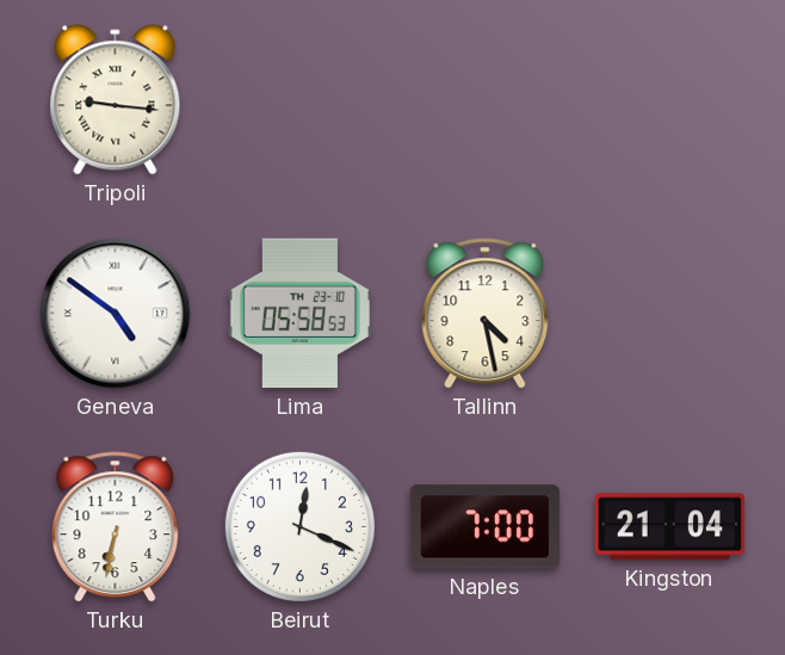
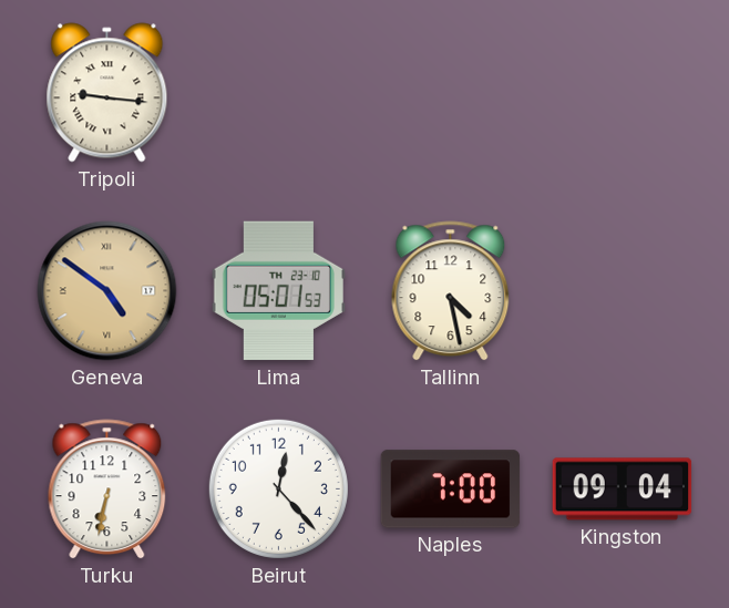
Geneva dial: white -> champagne
Lima: 05:58 -> 05:01
Beirut: 12:19 -> 12:23
Kingston: 21:04 -> 09:04
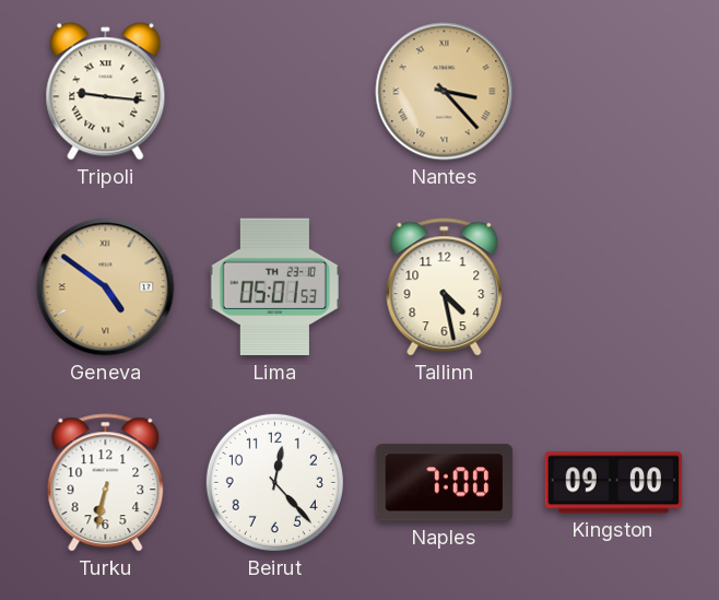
Nantes: none -> 3:23
Kingston: 09:04 -> 09:00
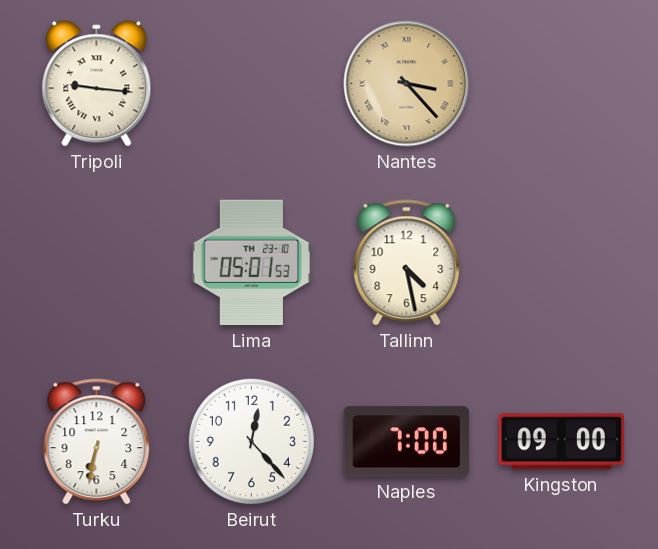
Geneva: 4:51 -> none
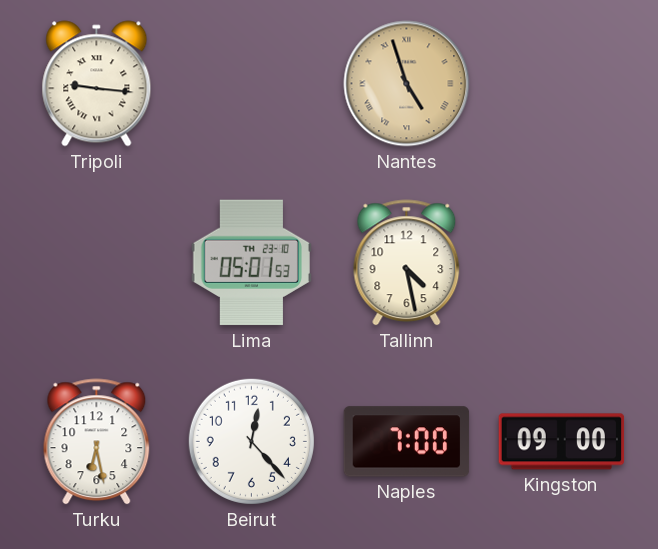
Nantes: 3:23 -> 4:57
Turku: 6:32 -> 6:28
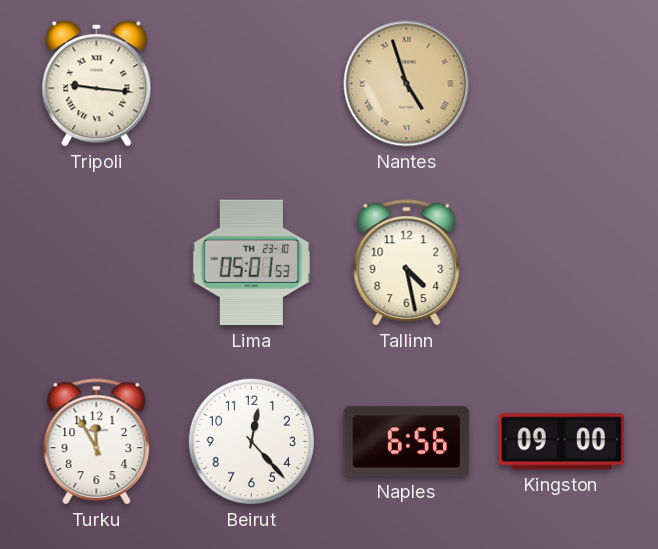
Turku: 6:28 -> 11:55
Naples: 7:00 -> 6:56
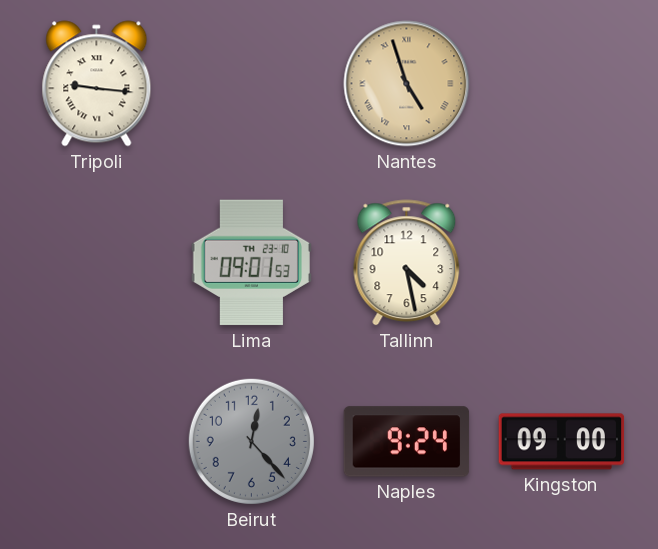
Lima: 05:01 -> 09:01
Turku: 11:55 -> none
Beirut dial: white -> grey
Naples: 6:56 -> 9:24
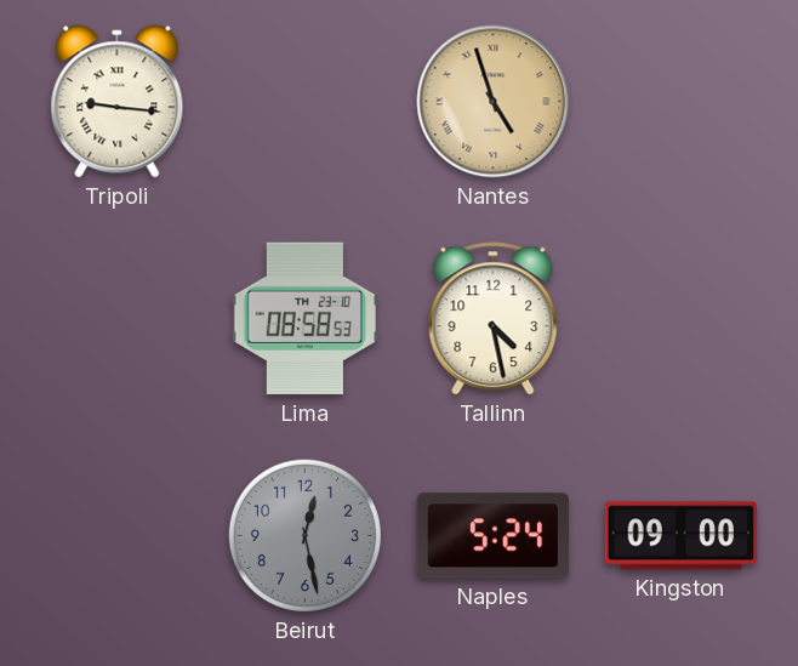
Lima: 09:01 -> 08:58
Beirut: 12:23 -> 12:28
Naples: 9:24 -> 5:24
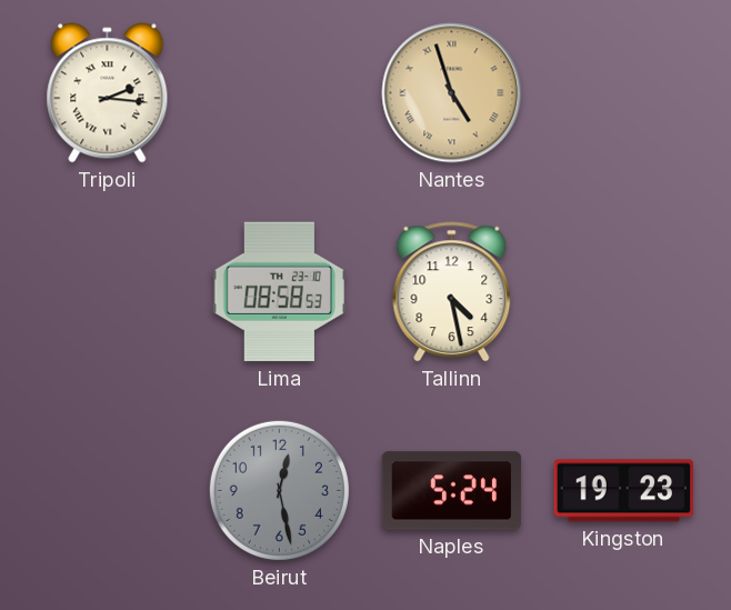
Tripoli: 9:16 -> 2:16
Kingston: 09:00 -> 19:23
